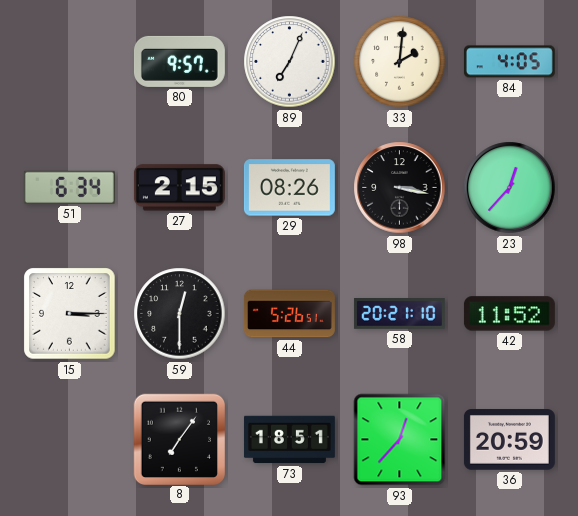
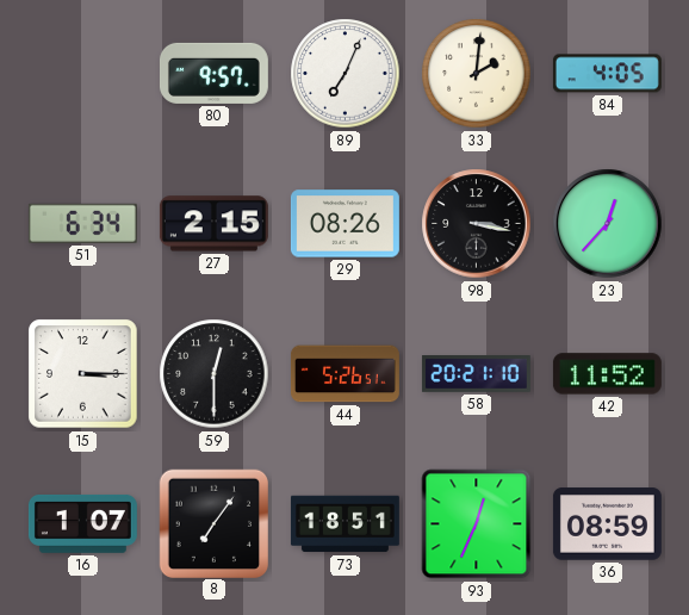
16: none -> 1:07
93: 12:37 -> 12:34
36: 20:59 -> 08:59
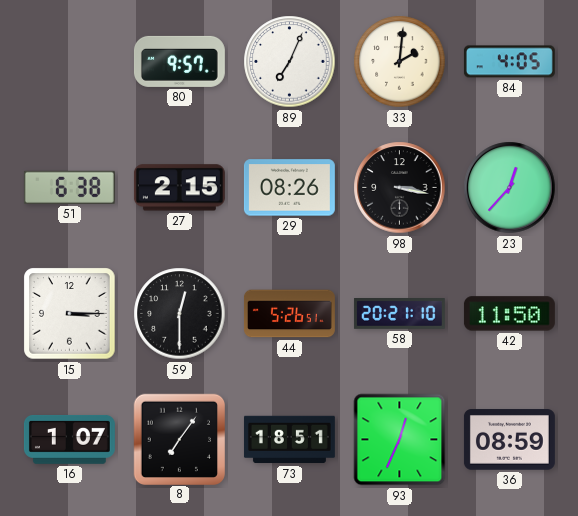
51: 6:34 -> 6:38
42: 11:52 -> 11:50
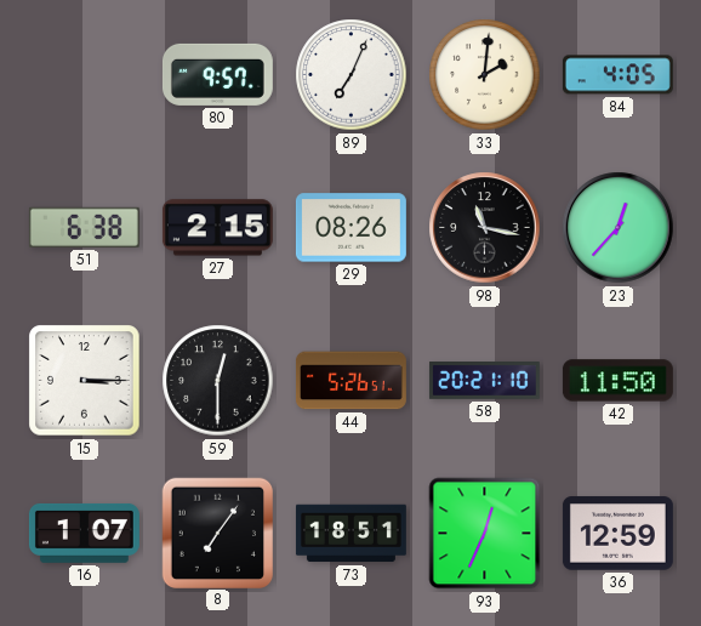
98: 3:17 -> 11:17
36: 08:59 -> 12:59
